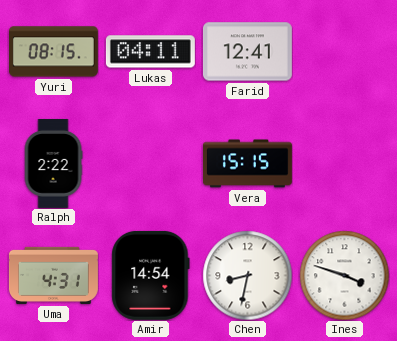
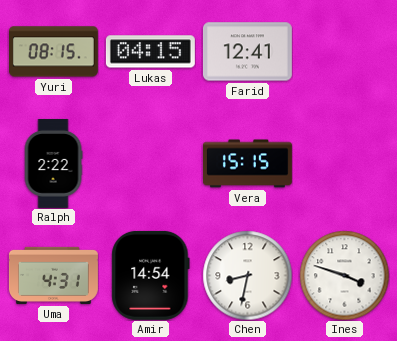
Lukas: 04:11 -> 04:15
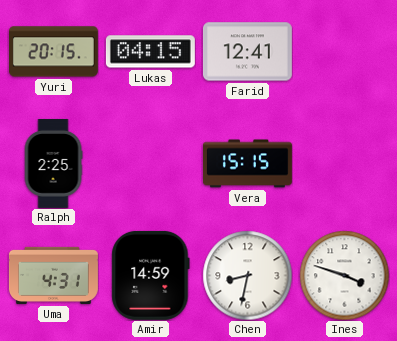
Yuri: 08:15 -> 20:15
Ralph: 2:22 -> 2:25
Amir: 14:54 -> 14:59
